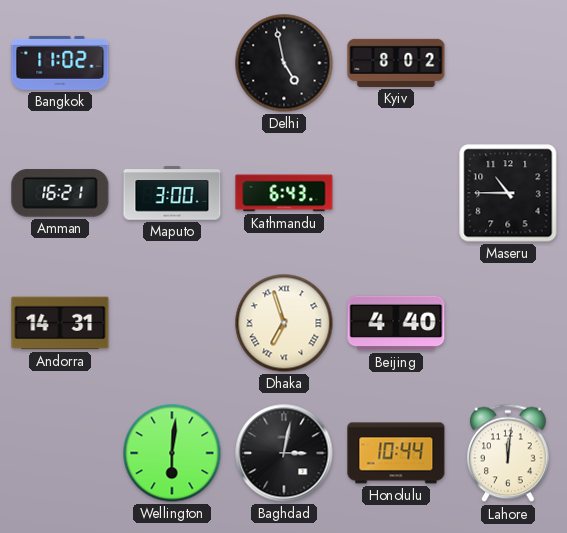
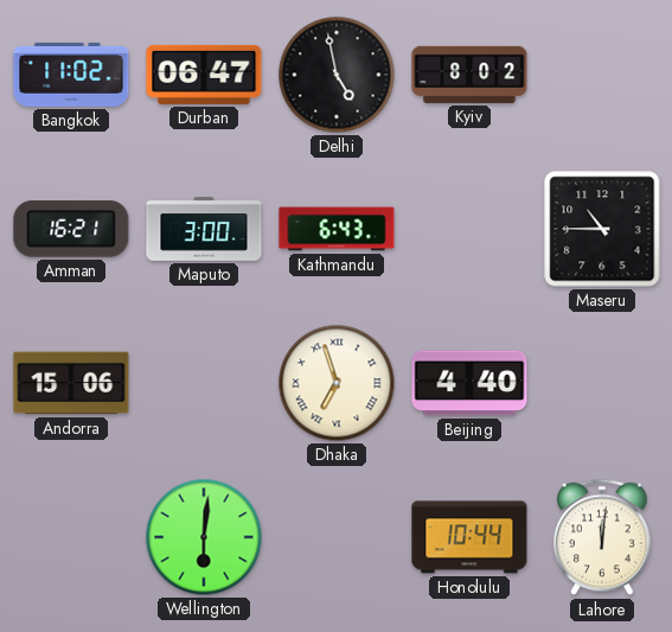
Durban: none -> 06:47
Andorra: 14:31 -> 15:06
Baghdad: 3:02 -> none
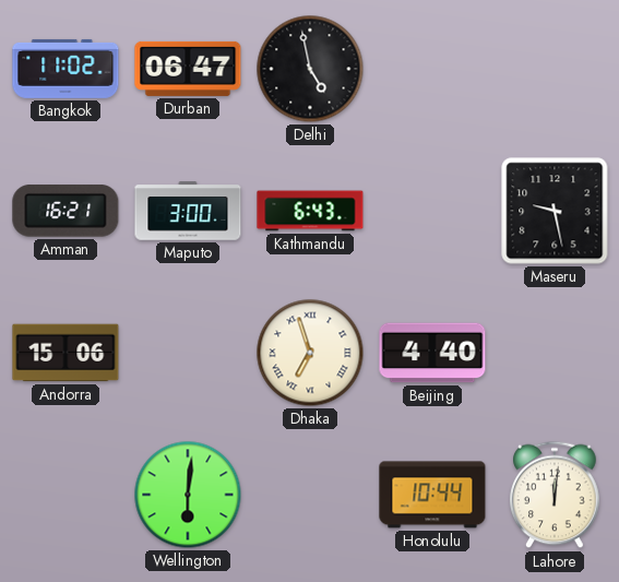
Kyiv: 8:02 -> none
Maseru: 10:45 -> 9:28
